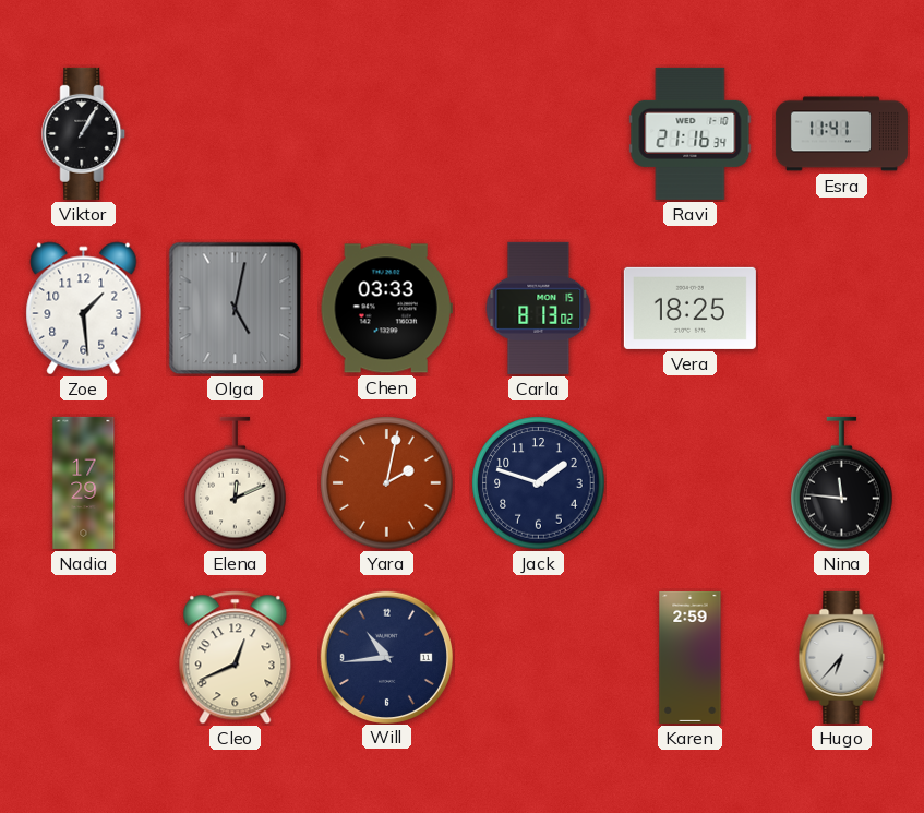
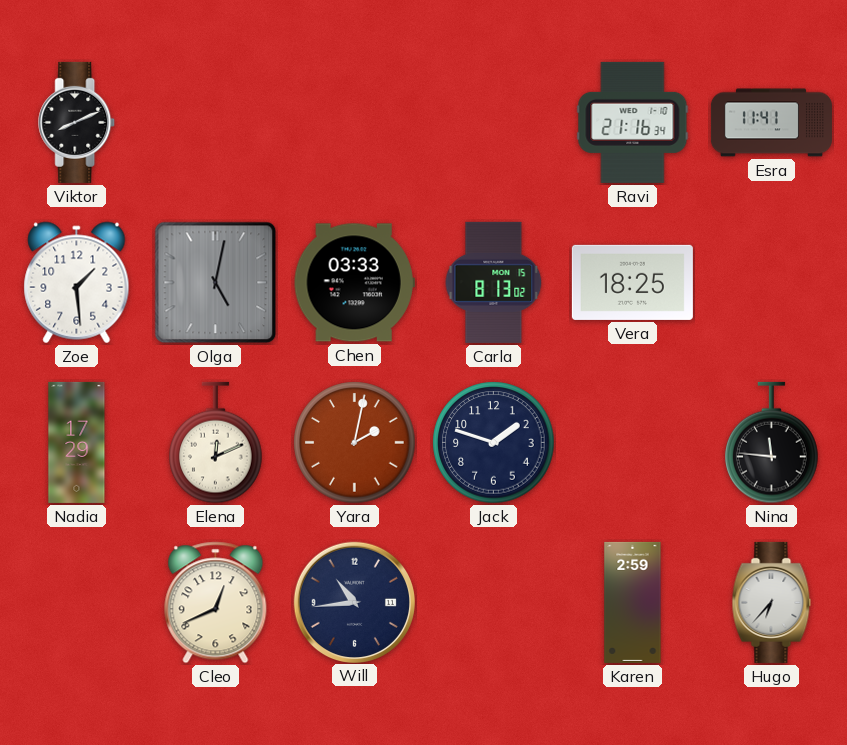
Viktor: 1:05 -> 8:11
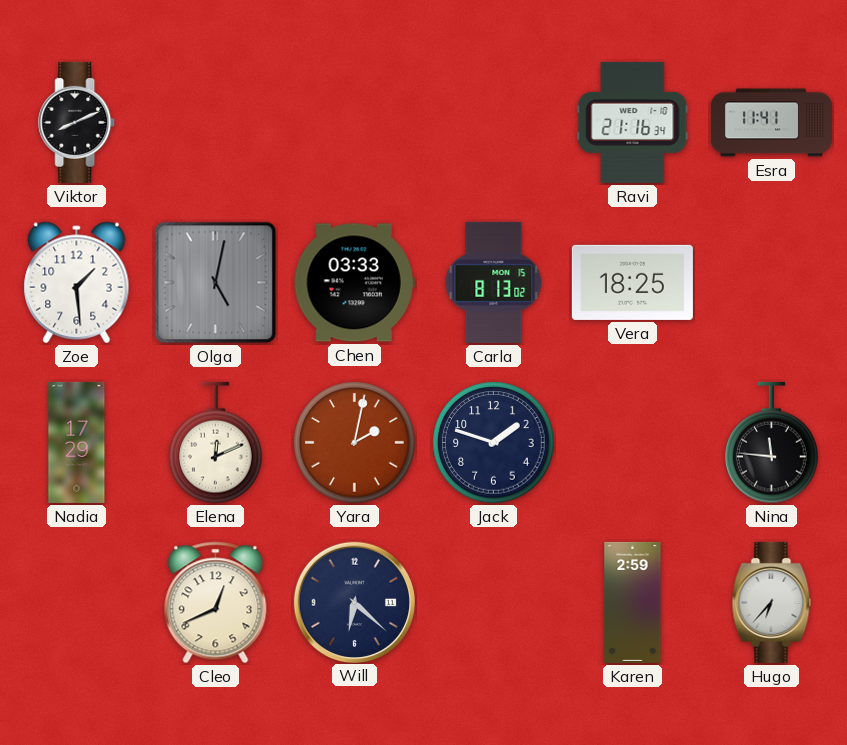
Will: 10:44 -> 6:22
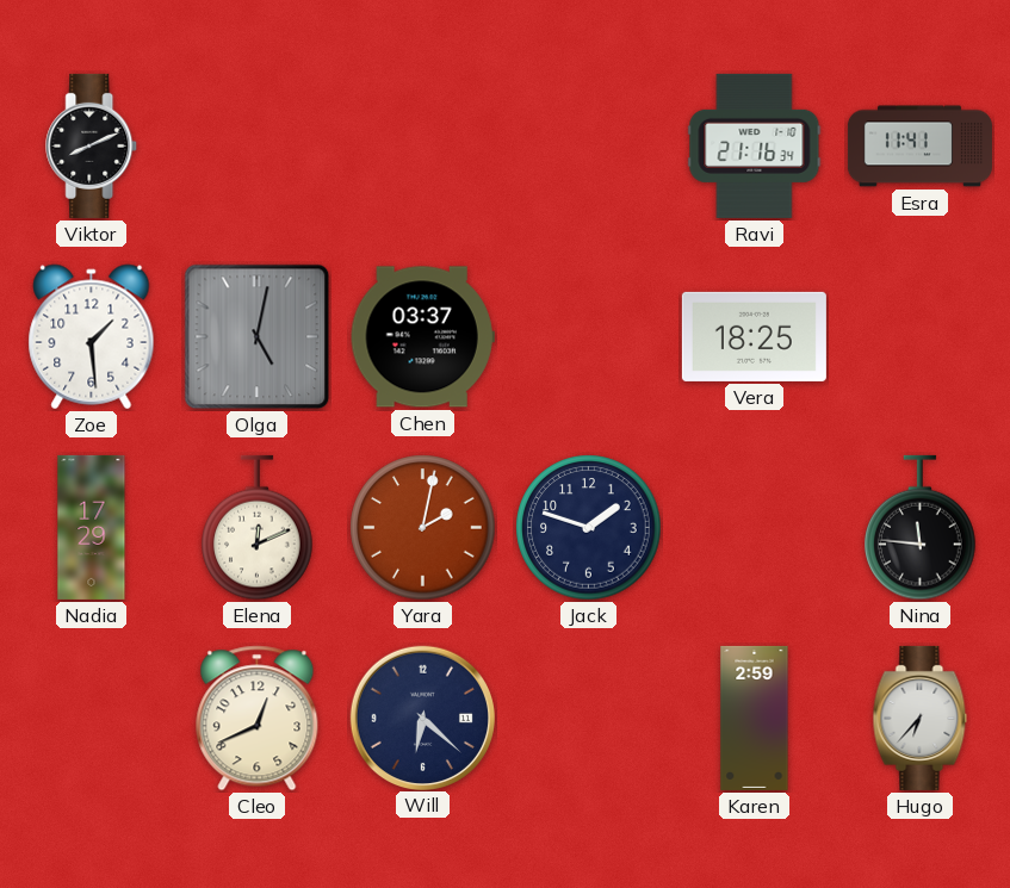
Chen: 03:33 -> 03:37
Carla: 8:13 -> none
